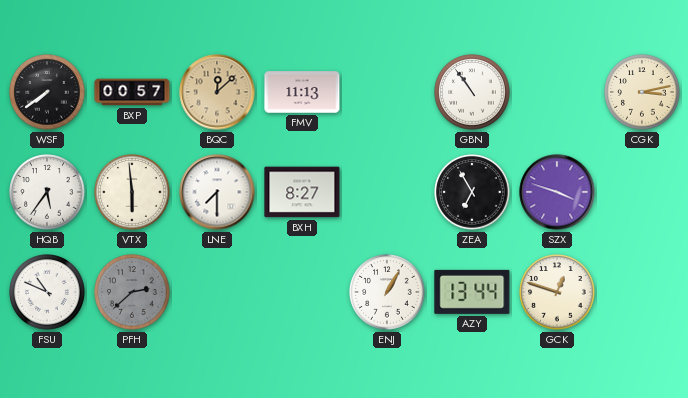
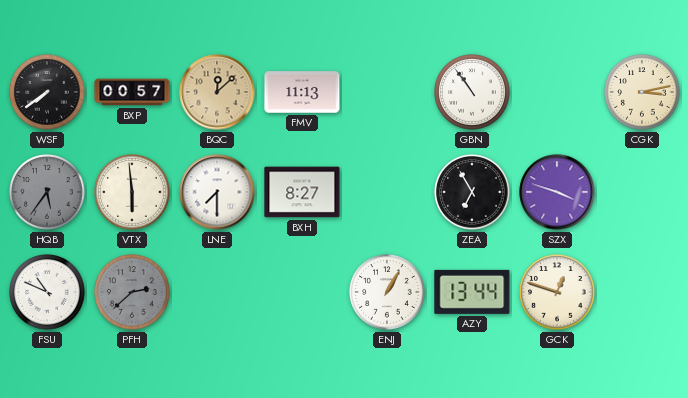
HQB dial: white -> grey
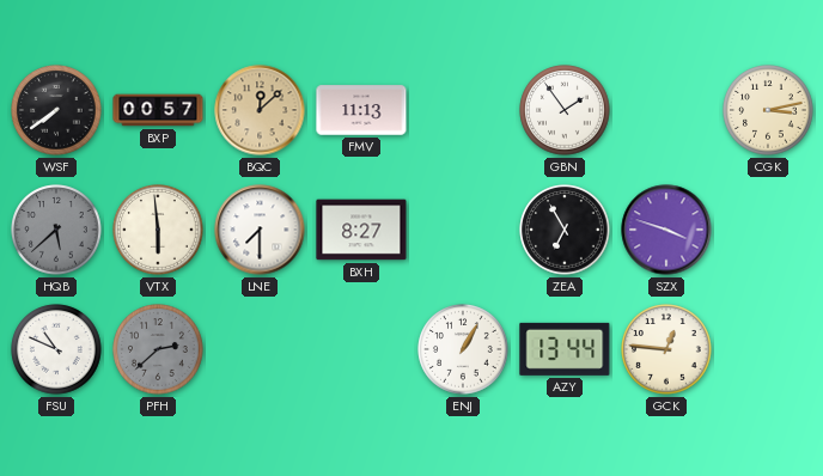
GBN: 10:54 -> 1:54
HQB: 5:36 -> 5:38
GCK: 12:48 -> 12:46
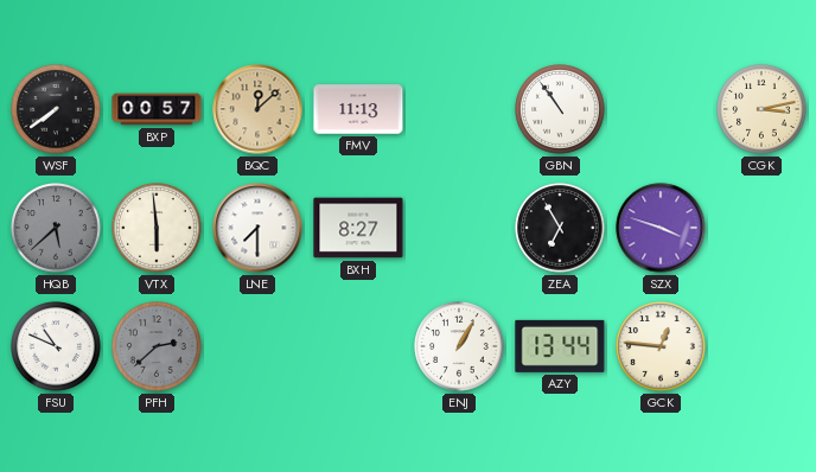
GBN: 1:54 -> 10:54
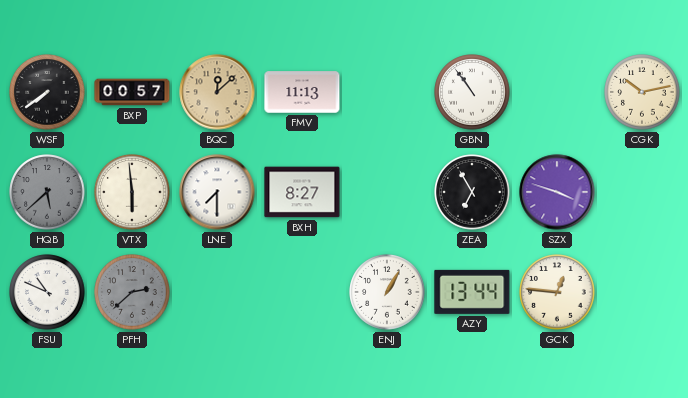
CGK: 3:13 -> 10:13
